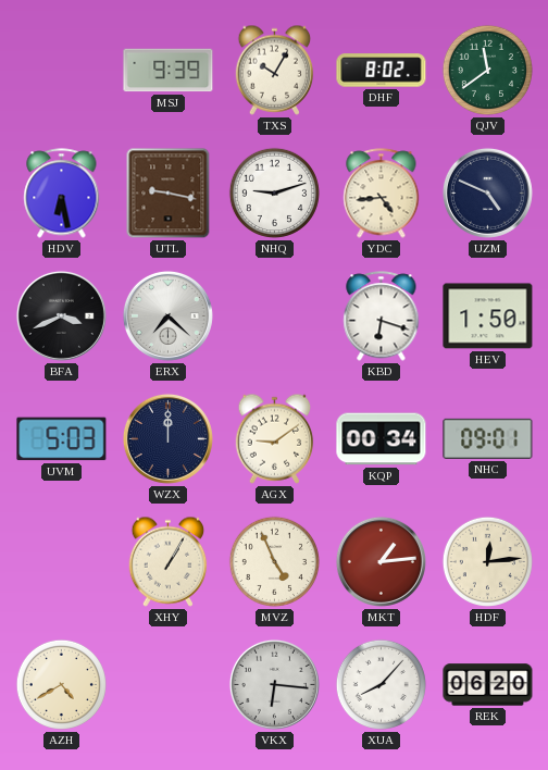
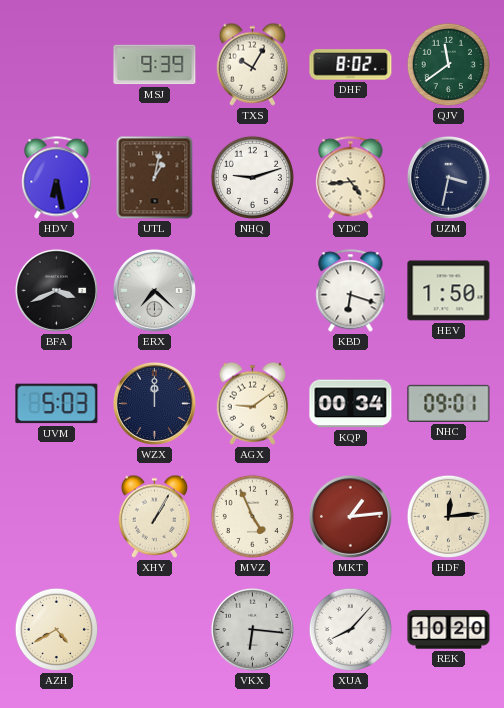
UTL: 9:17 -> 1:02
UZM: 4:49 -> 3:32
REK: 06:20 -> 10:20
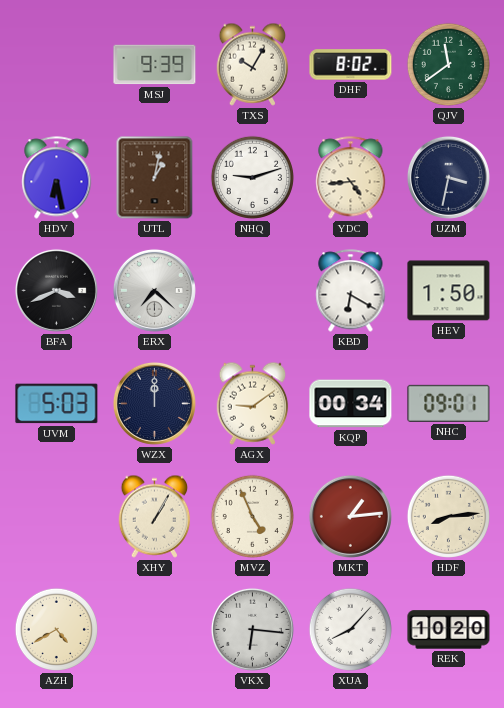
KBD: 6:18 -> 6:20
HDF: 12:14 -> 8:14
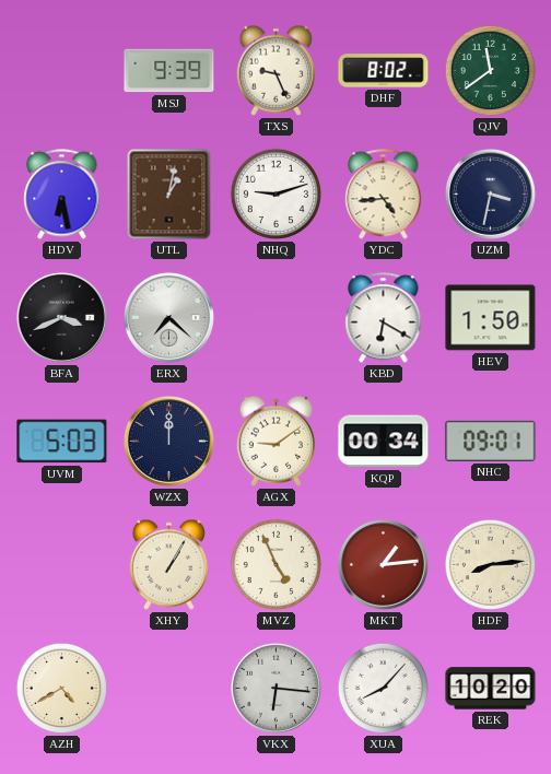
TXS: 10:05 -> 9:26
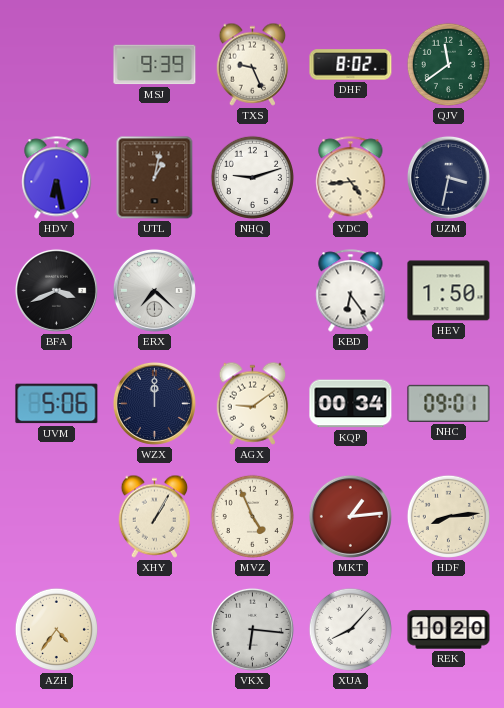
KBD: 6:20 -> 6:24
UVM: 5:03 -> 5:06
AZH: 4:40 -> 4:36
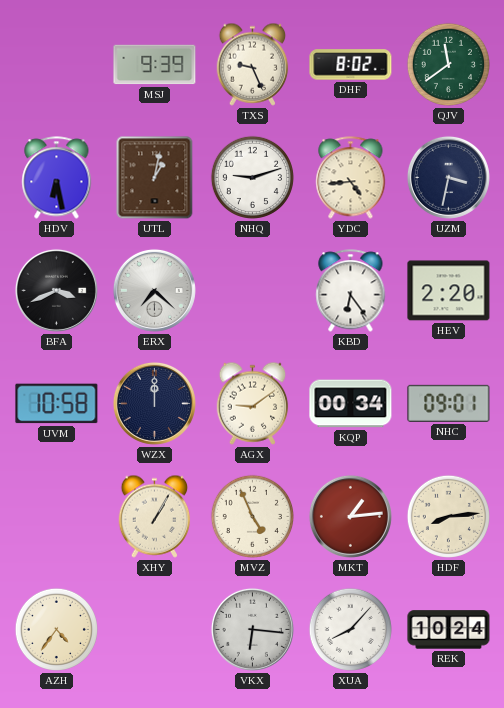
HEV: 1:50 -> 2:20
UVM: 5:06 -> 10:58
REK: 10:20 -> 10:24
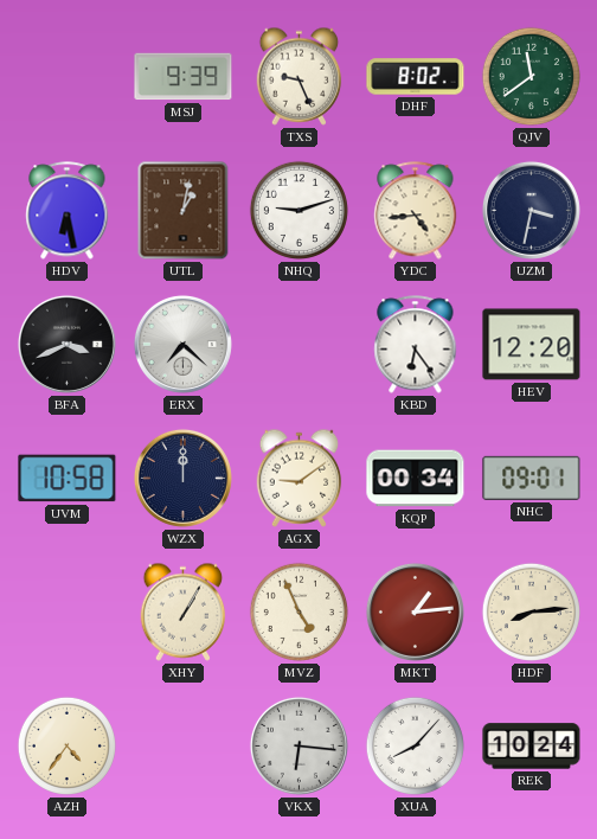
HEV: 2:20 -> 12:20
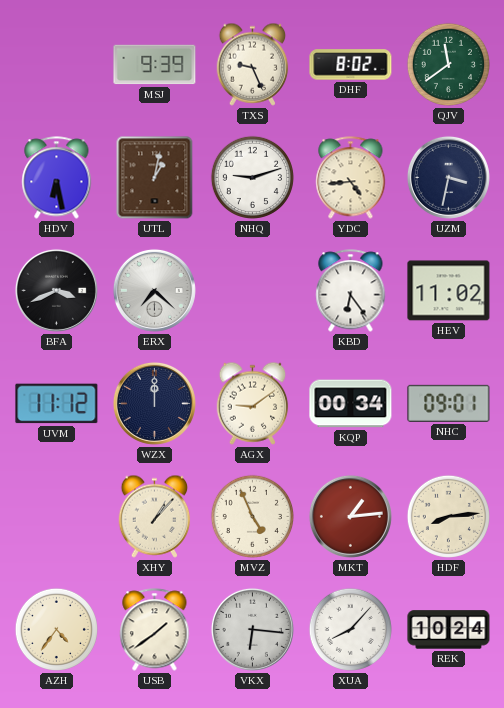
HEV: 12:20 -> 11:02
UVM: 10:58 -> 11:12
XHY: 1:05 -> 1:07
USB: none -> 1:39
